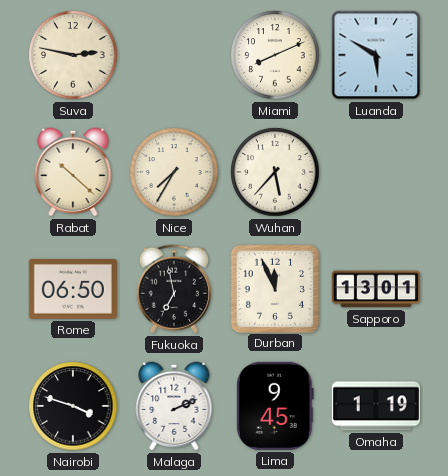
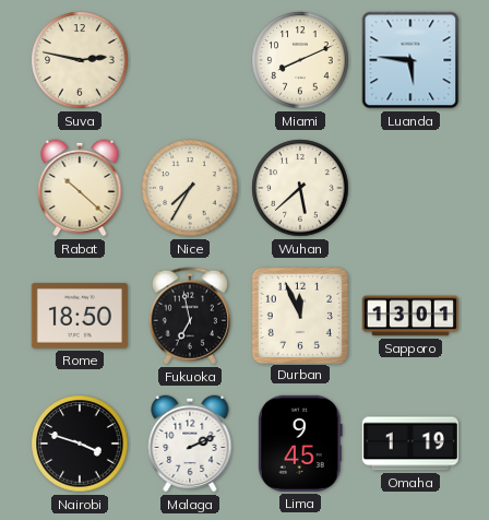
Luanda: 5:50 -> 5:46
Wuhan: 5:37 -> 5:38
Rome: 06:50 -> 18:50
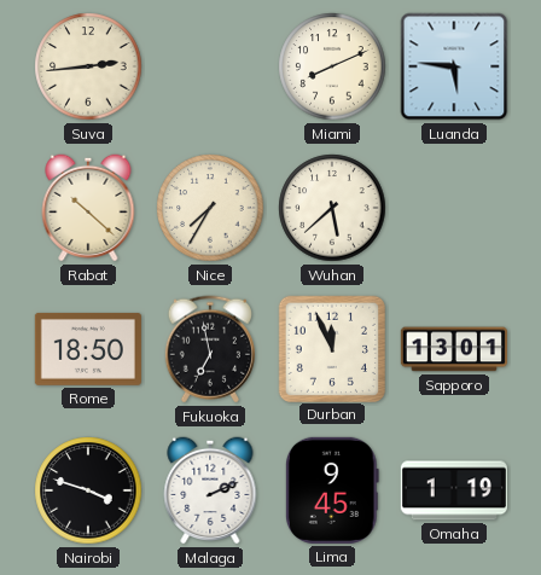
Suva: 2:47 -> 2:44
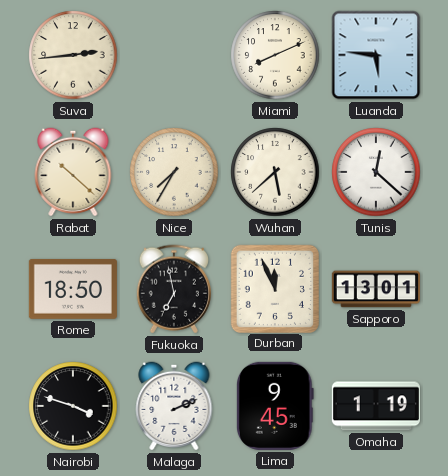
Tunis: none -> 12:22
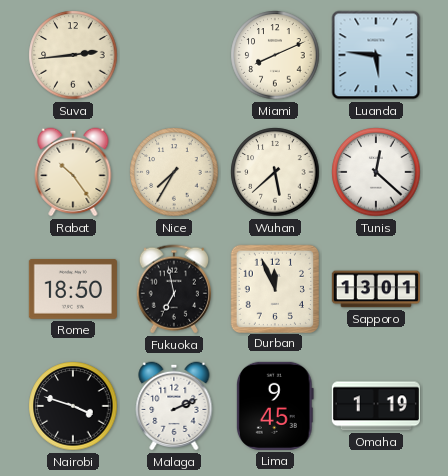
Rabat: 10:22 -> 10:24
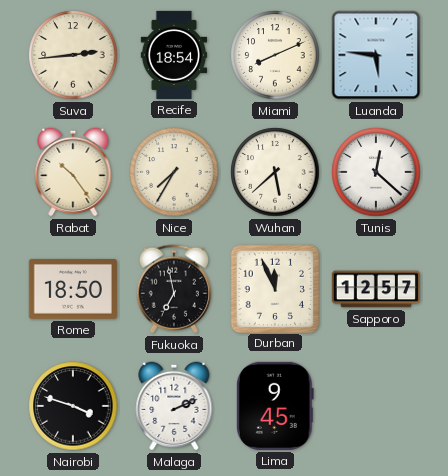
Recife: none -> 18:54
Sapporo: 13:01 -> 12:57
Omaha: 1:19 -> none
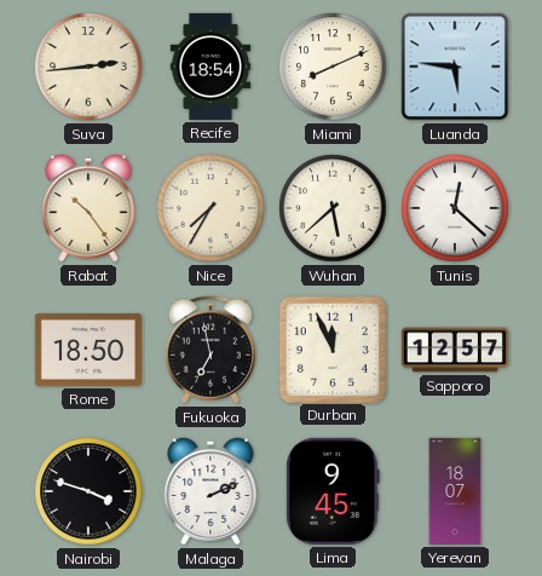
Yerevan: none -> 18:07
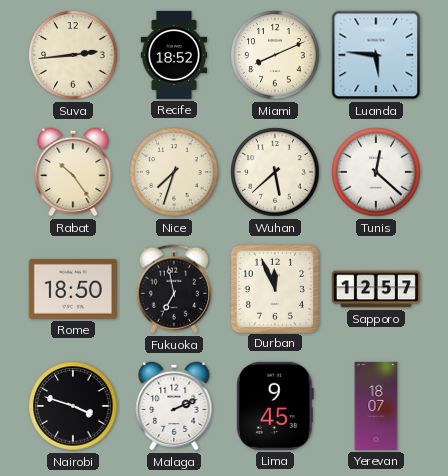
Recife: 18:54 -> 18:52
Nice: 7:35 -> 7:33
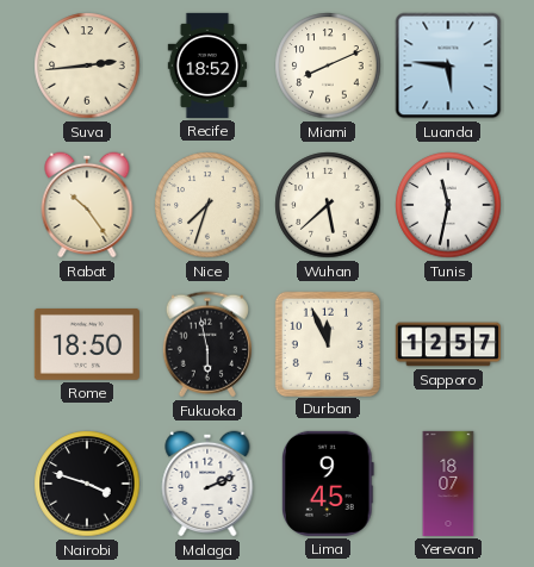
Tunis: 12:22 -> 11:32
Fukuoka: 6:58 -> 5:58
